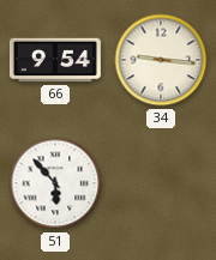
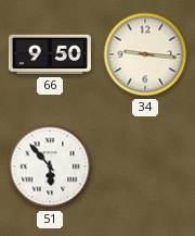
66: 9:54 -> 9:50
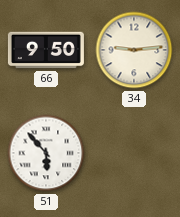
34: 9:16 -> 9:14
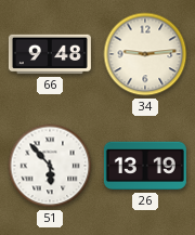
66: 9:50 -> 9:48
26: none -> 13:19
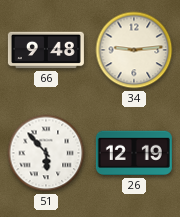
26: 13:19 -> 12:19
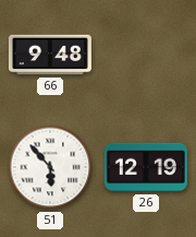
34: 9:14 -> none
